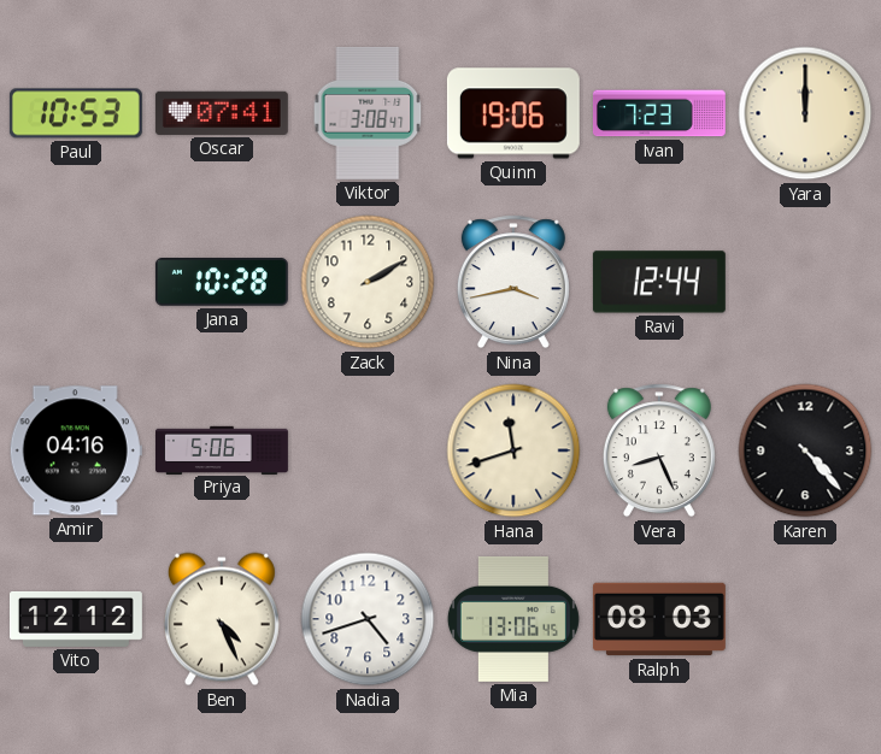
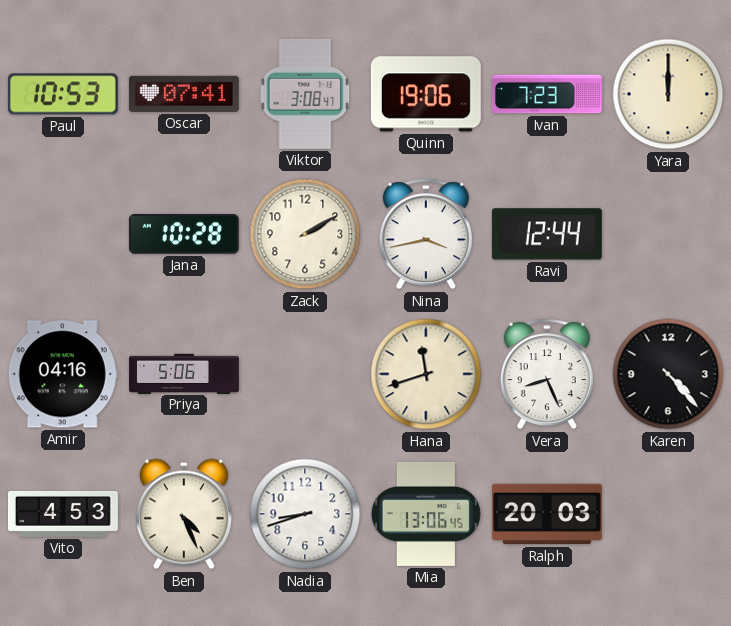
Vito: 12:12 -> 4:53
Nadia: 4:42 -> 8:42
Ralph: 08:03 -> 20:03
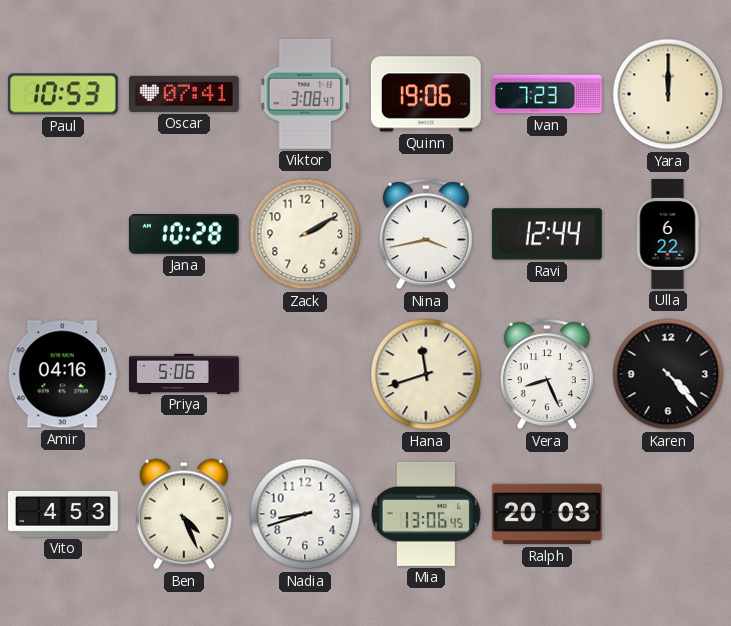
Ulla: none -> 6:22
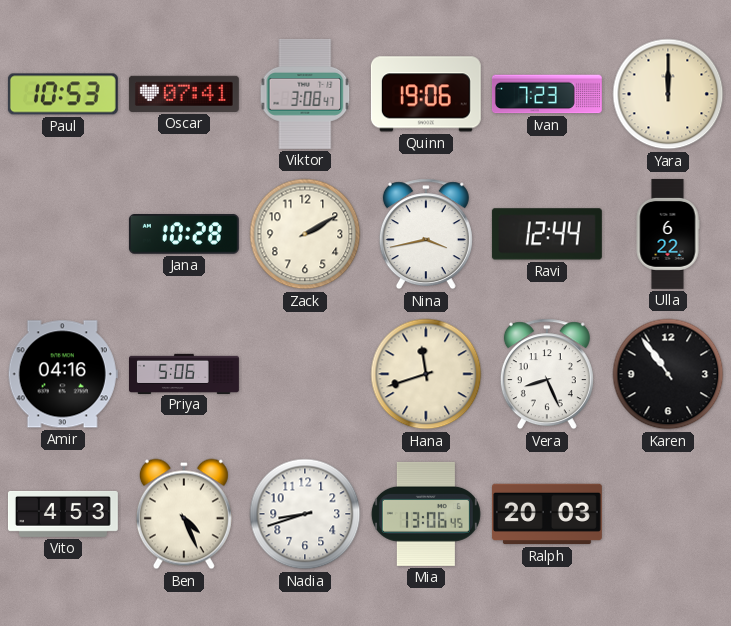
Karen: 4:23 -> 10:54
